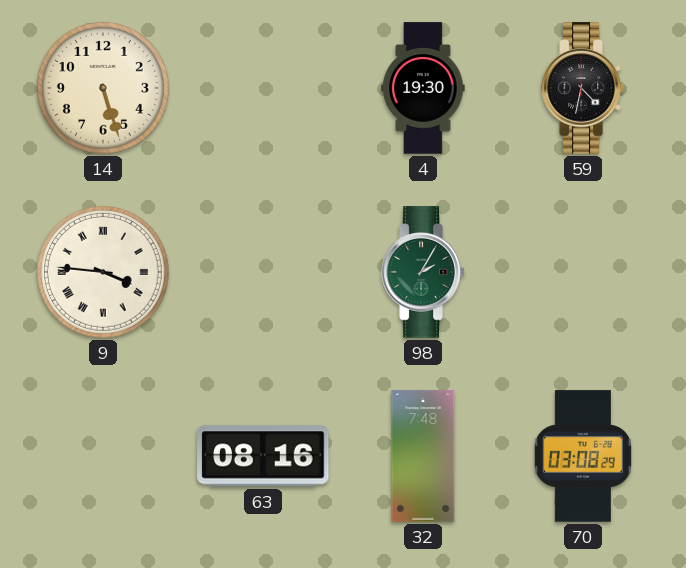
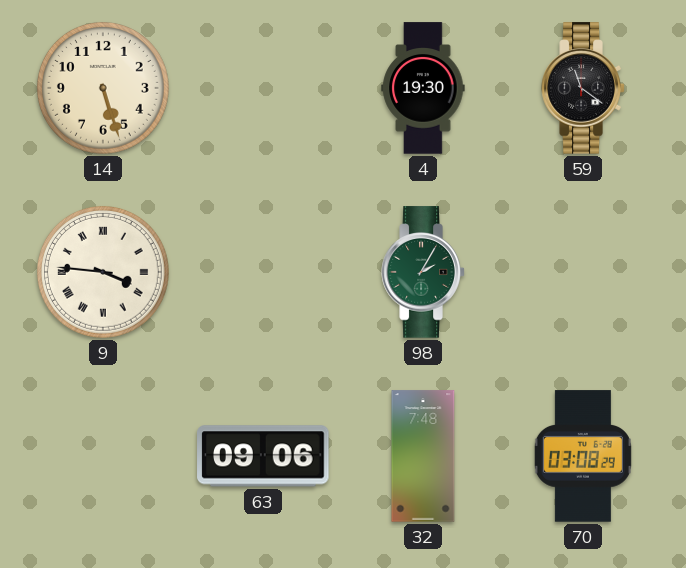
59: 4:32 -> 11:21
63: 08:16 -> 09:06
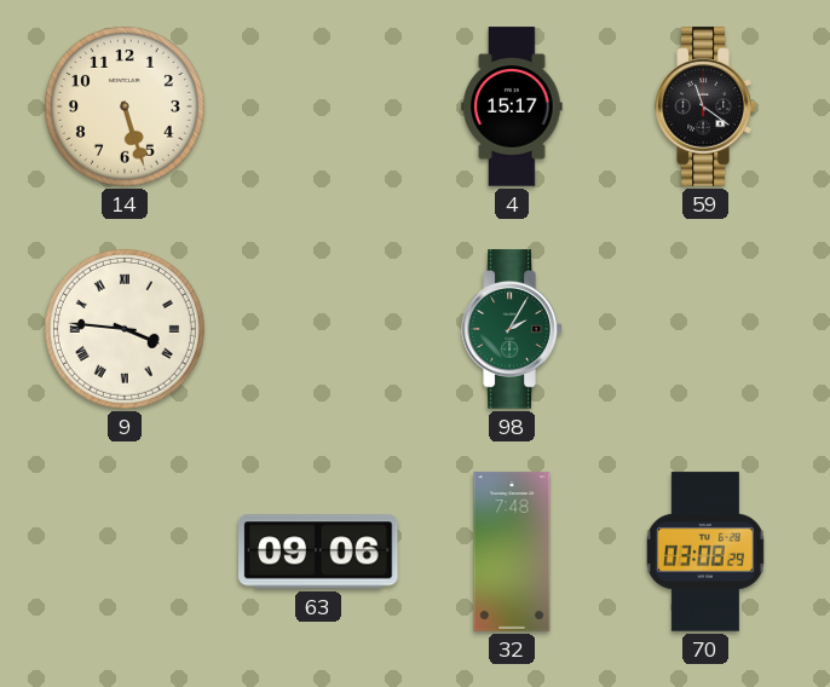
4: 19:30 -> 15:17
